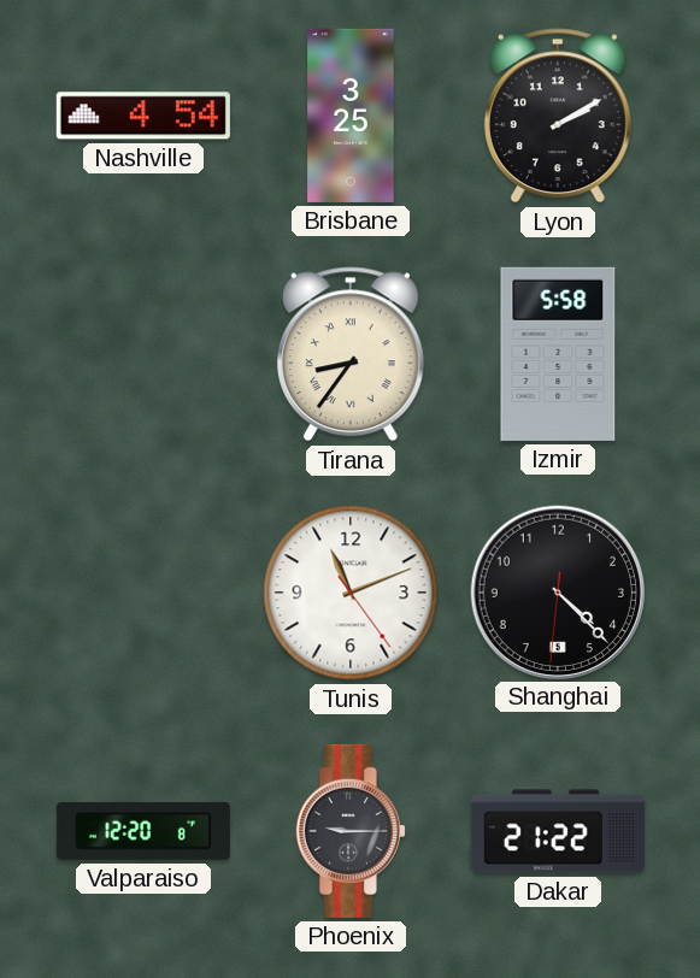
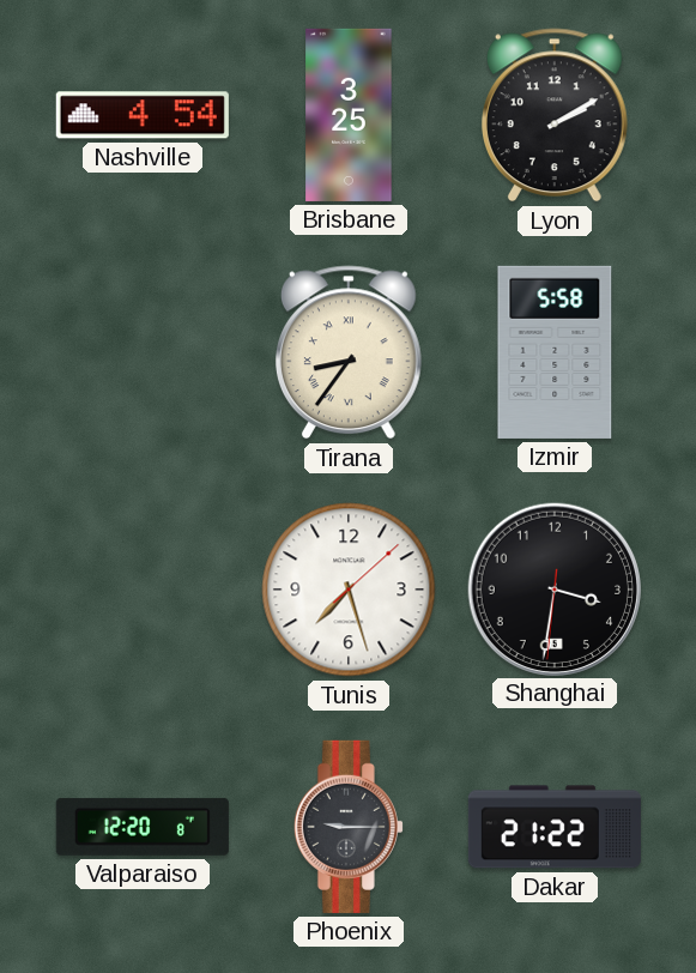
Tunis: 11:11 -> 7:27
Shanghai: 4:22 -> 3:31
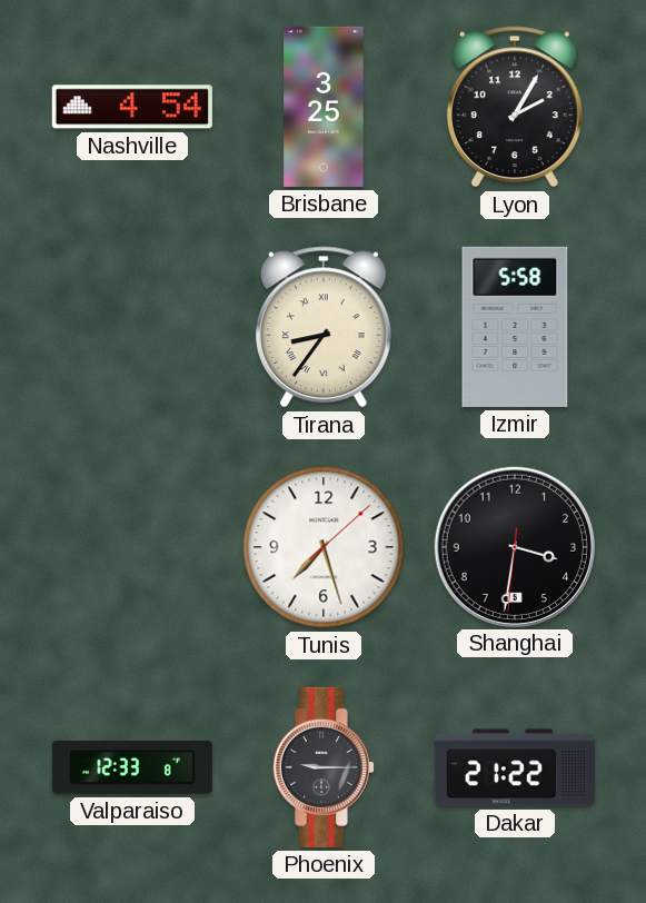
Lyon: 2:10 -> 2:05
Valparaiso: 12:20 -> 12:33
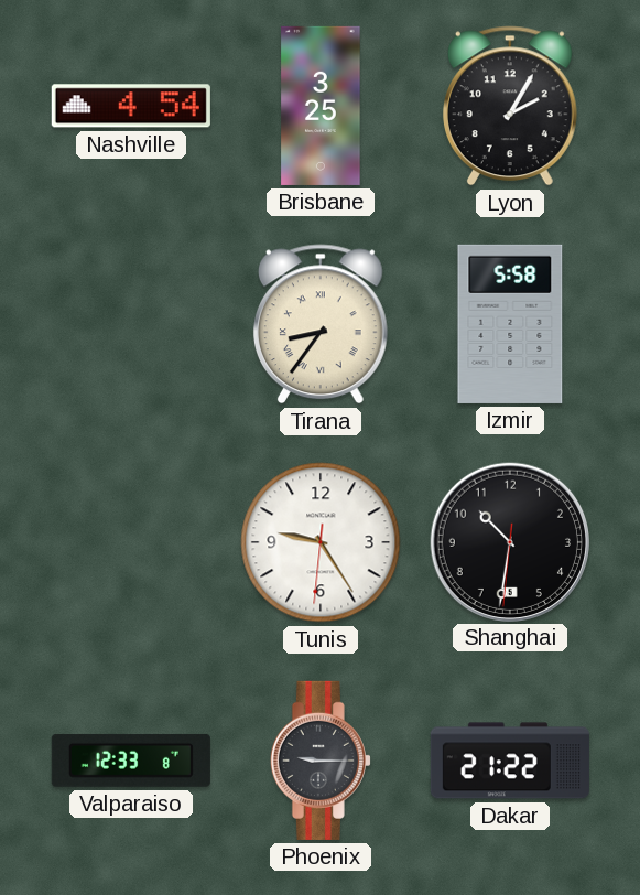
Tunis: 7:27 -> 9:24
Shanghai: 3:31 -> 10:31
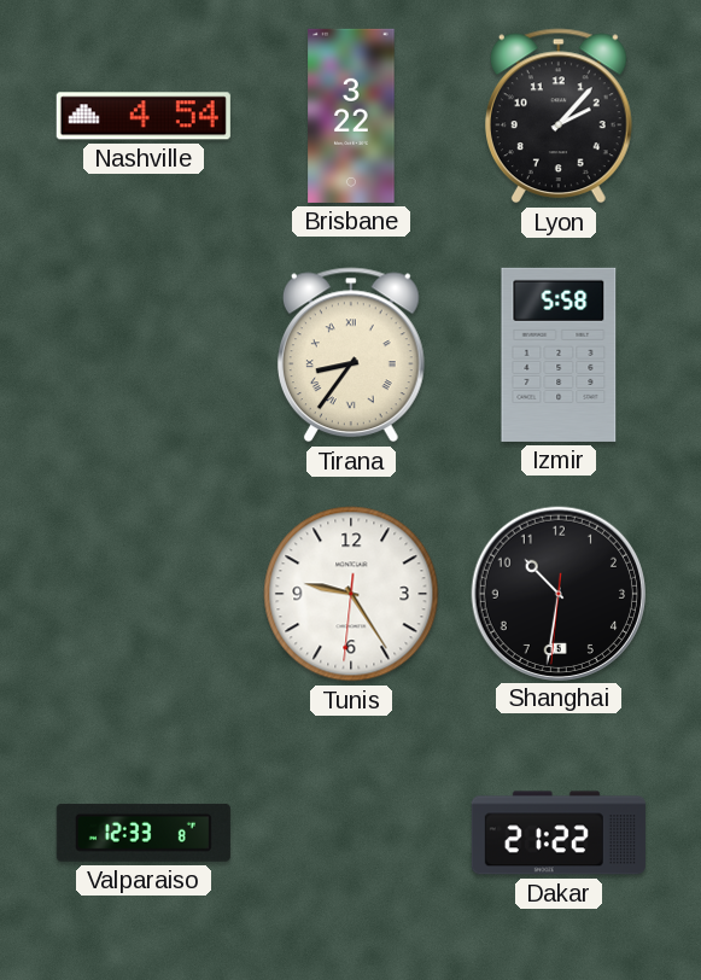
Brisbane: 3:25 -> 3:22
Lyon: 2:05 -> 2:07
Phoenix: 9:15 -> none
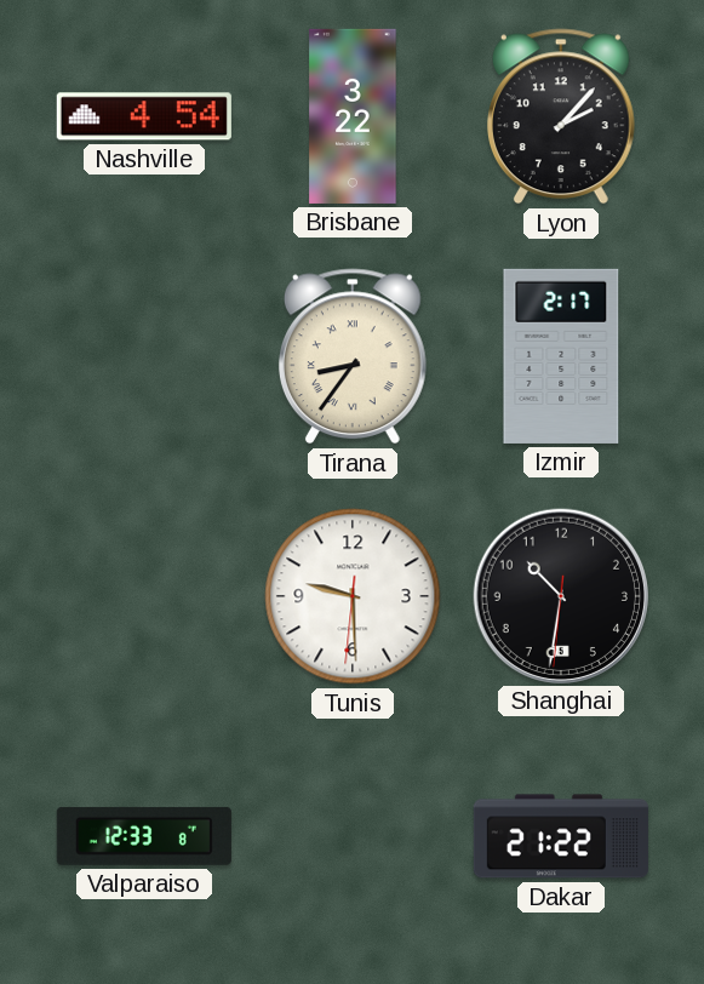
Izmir: 5:58 -> 2:17
Tunis: 9:24 -> 9:29
